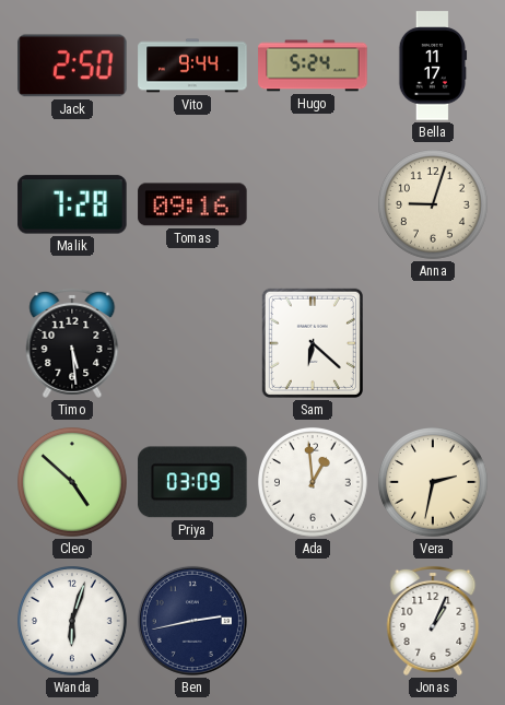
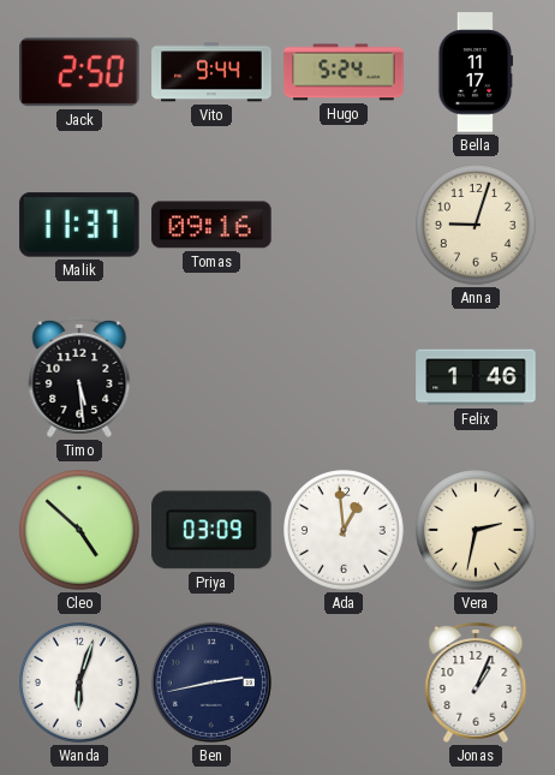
Malik: 7:28 -> 11:37
Sam: 6:22 -> none
Felix: none -> 1:46
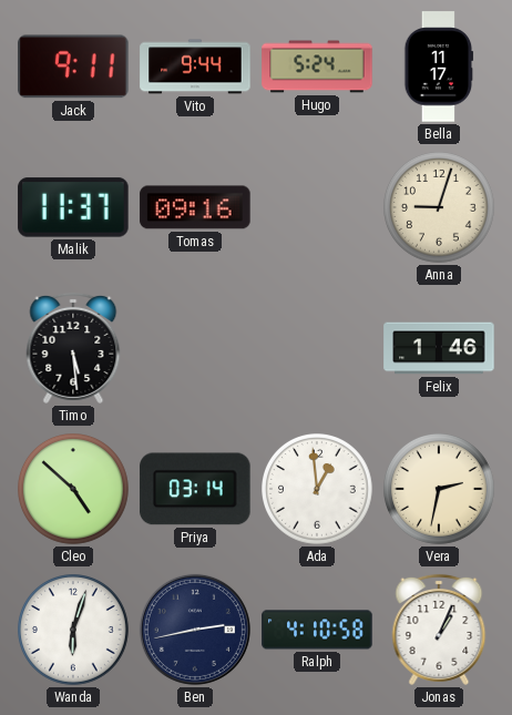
Jack: 2:50 -> 9:11
Priya: 03:09 -> 03:14
Ralph: none -> 4:10
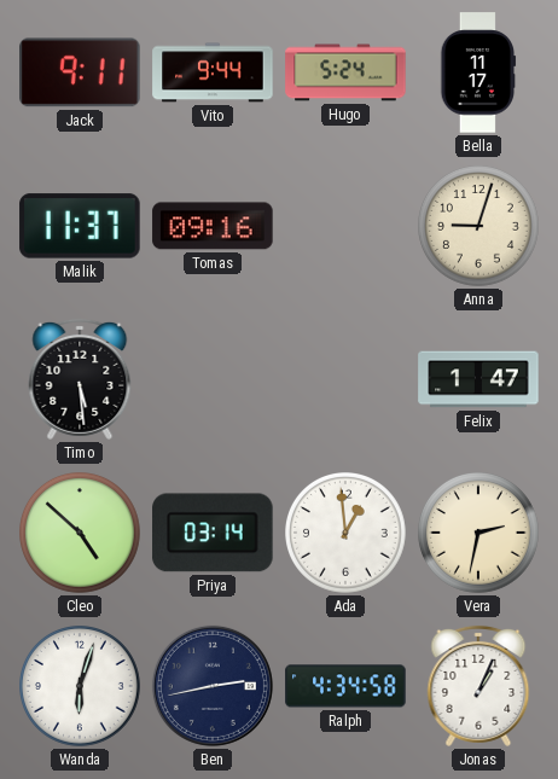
Felix: 1:46 -> 1:47
Ralph: 4:10 -> 4:34
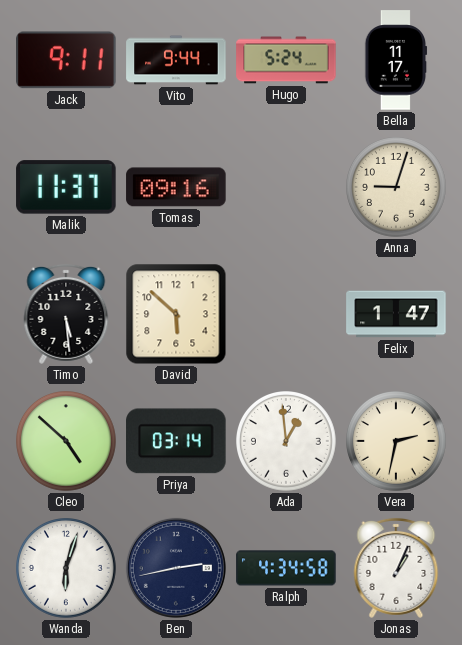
David: none -> 5:52
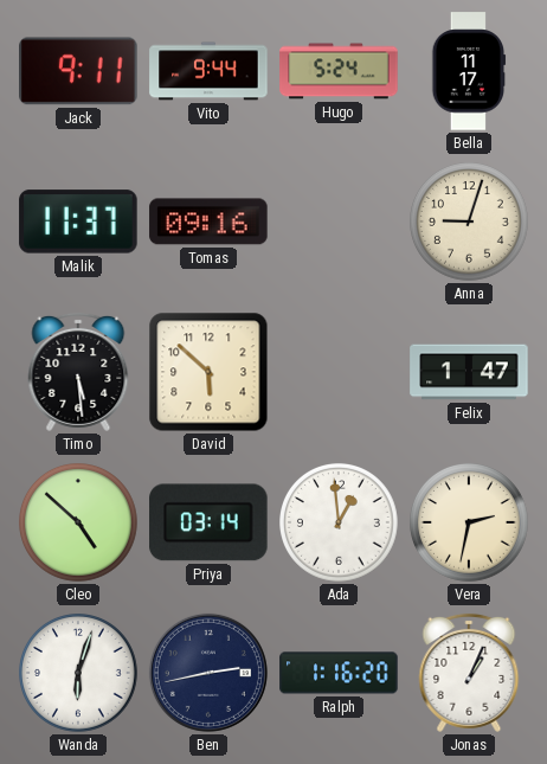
Ralph: 4:34 -> 1:16
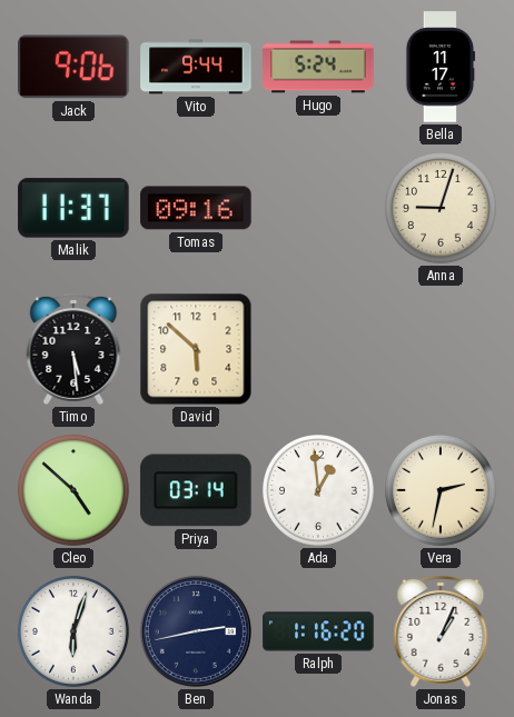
Jack: 9:11 -> 9:06
Felix: 1:47 -> none
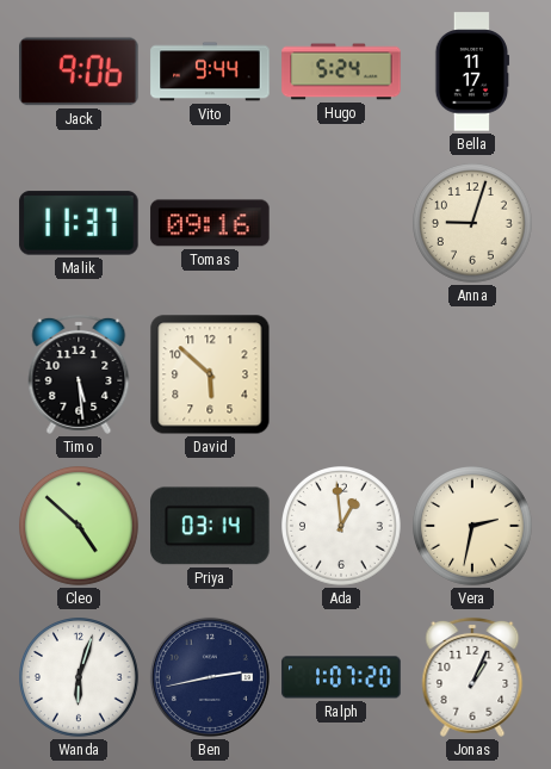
Ralph: 1:16 -> 1:07
